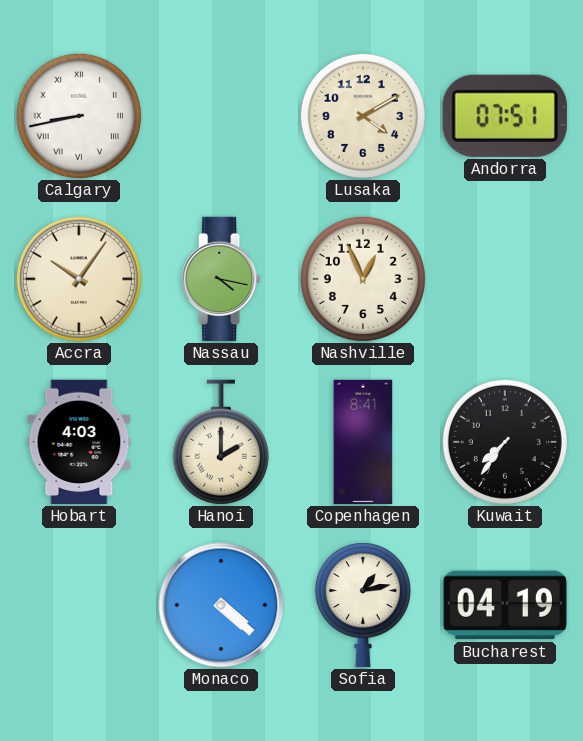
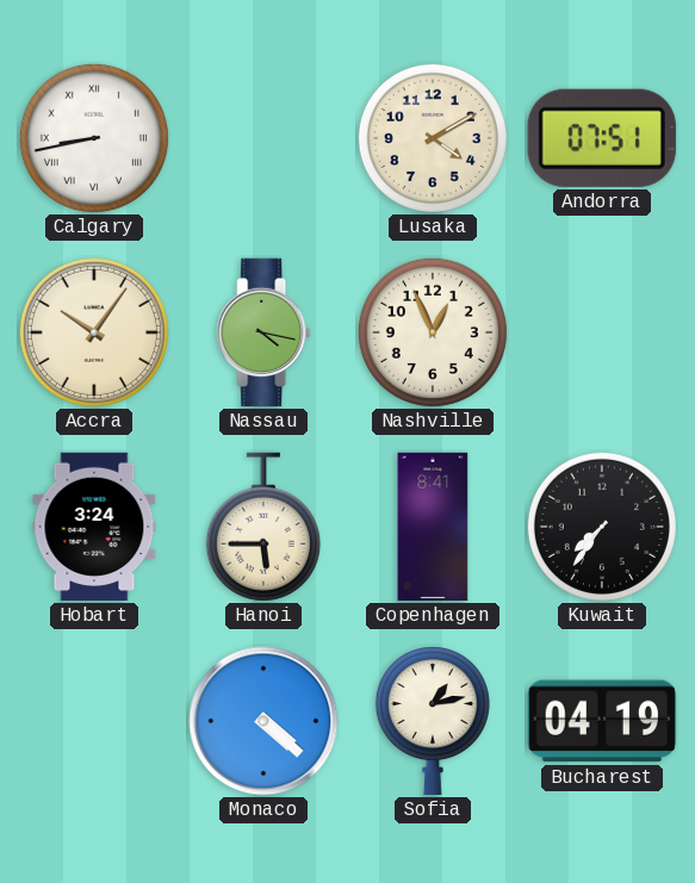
Hobart: 4:03 -> 3:24
Hanoi: 2:00 -> 5:45
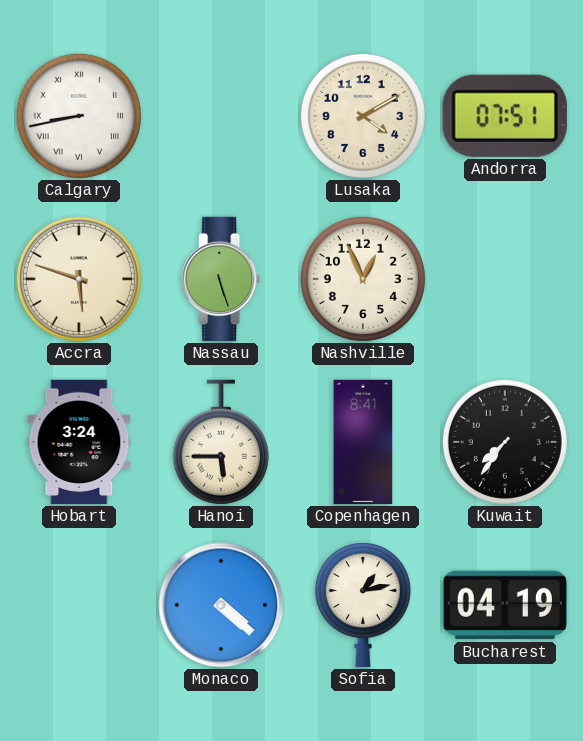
Accra: 10:06 -> 5:48
Nassau: 4:17 -> 5:27
